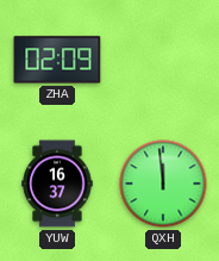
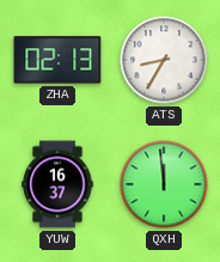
ZHA: 02:09 -> 02:13
ATS: none -> 8:35
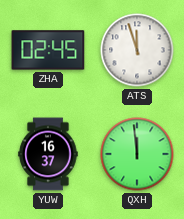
ZHA: 02:13 -> 02:45
ATS: 8:35 -> 11:57
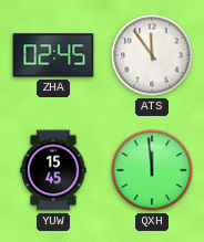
ATS: 11:57 -> 11:54
YUW: 16:37 -> 15:45
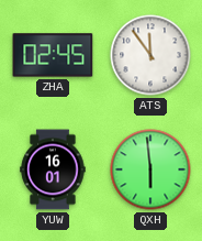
YUW: 15:45 -> 16:01
QXH: 11:59 -> 5:59
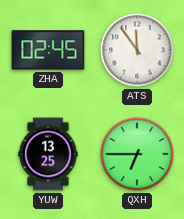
YUW: 16:01 -> 13:25
QXH: 5:59 -> 6:45
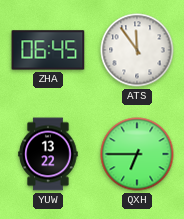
ZHA: 02:45 -> 06:45
YUW: 13:25 -> 13:22
